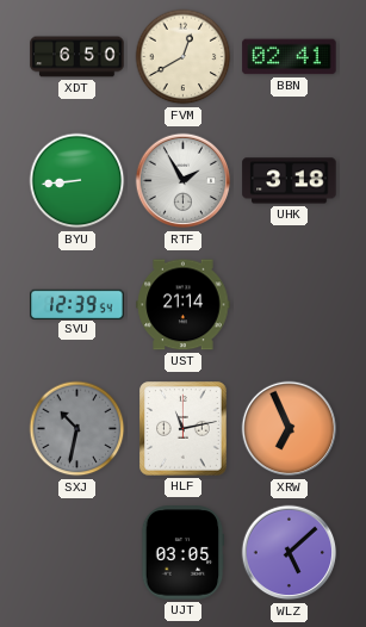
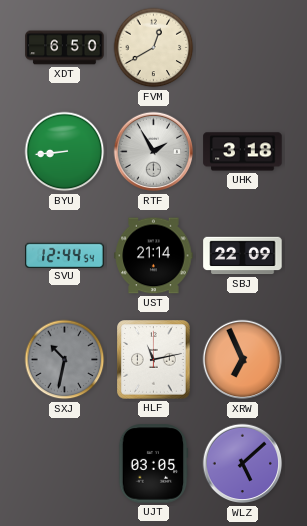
BBN: 02:41 -> none
SVU: 12:39 -> 12:44
SBJ: none -> 22:09
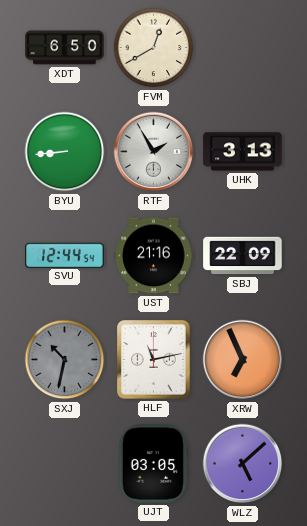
UHK: 3:18 -> 3:13
UST: 21:14 -> 21:16
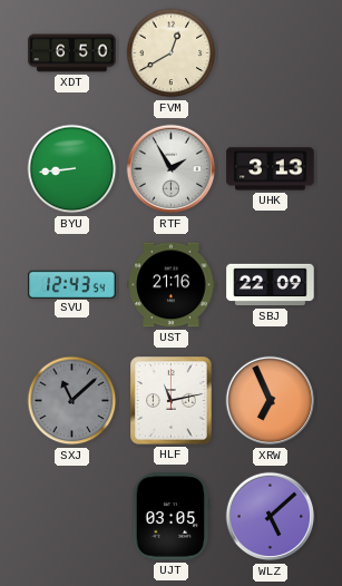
SVU: 12:44 -> 12:43
SXJ: 10:32 -> 11:08
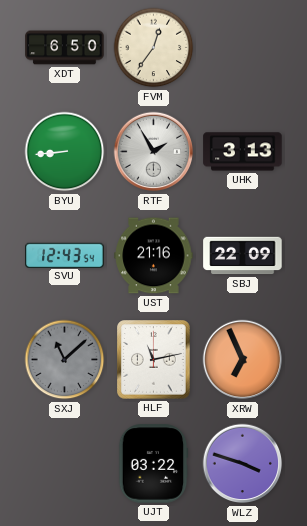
FVM: 12:40 -> 12:36
UJT: 03:05 -> 03:22
WLZ: 5:08 -> 3:48
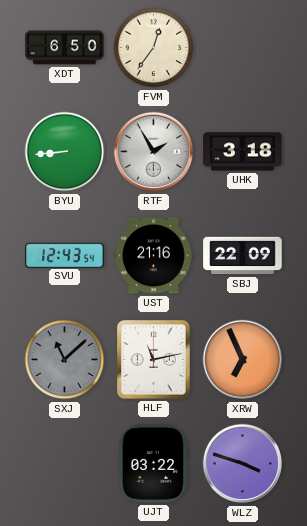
UHK: 3:13 -> 3:18
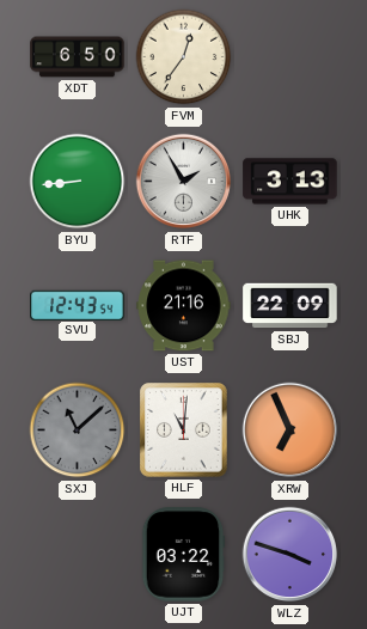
UHK: 3:18 -> 3:13
HLF: 11:13 -> 11:01
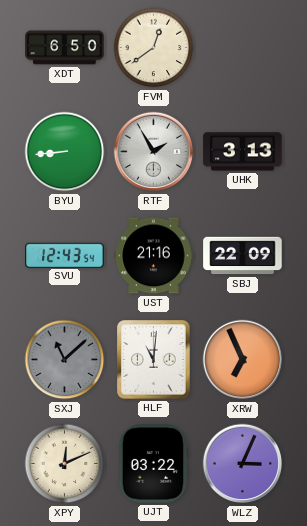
FVM: 12:36 -> 12:39
XPY: none -> 12:11
WLZ: 3:48 -> 3:04
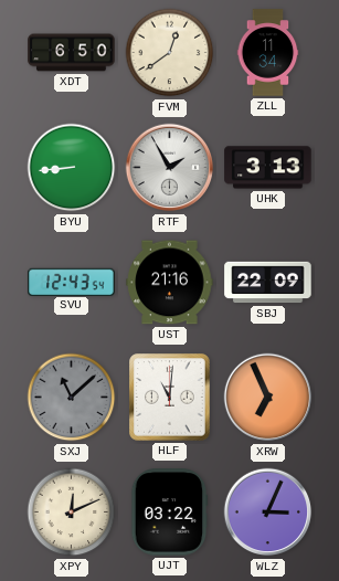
ZLL: none -> 11:34
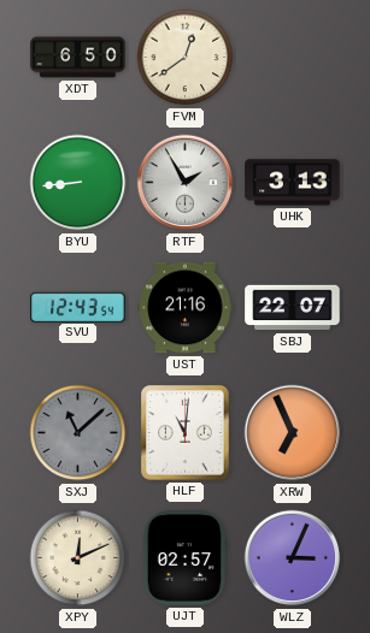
ZLL: 11:34 -> none
SBJ: 22:09 -> 22:07
UJT: 03:22 -> 02:57
